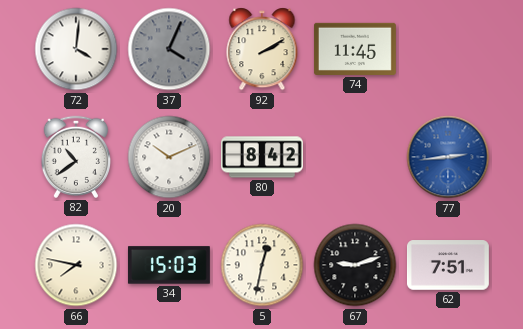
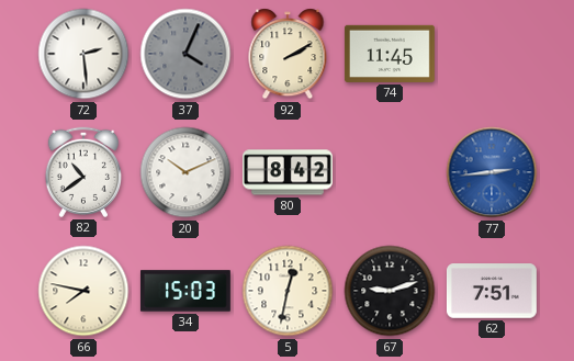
72: 4:01 -> 2:29
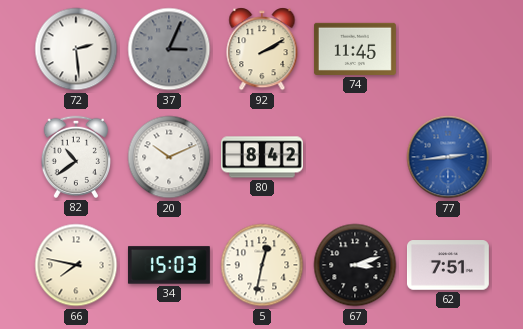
37: 4:04 -> 3:04
67: 9:12 -> 3:12
